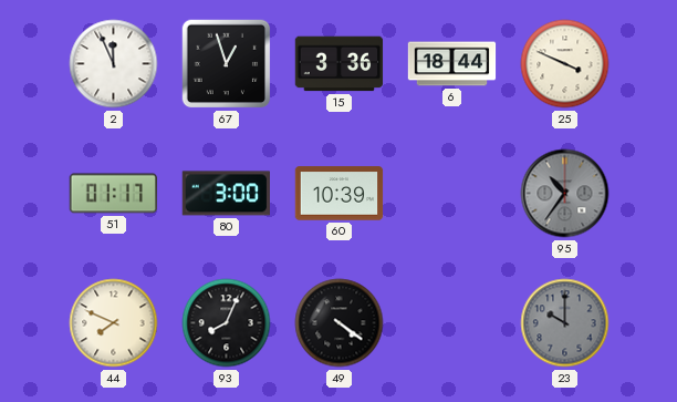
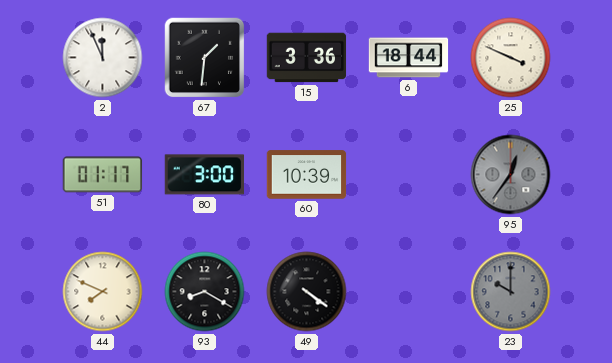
67: 12:57 -> 1:31
95: 10:36 -> 12:36
93: 8:04 -> 8:20
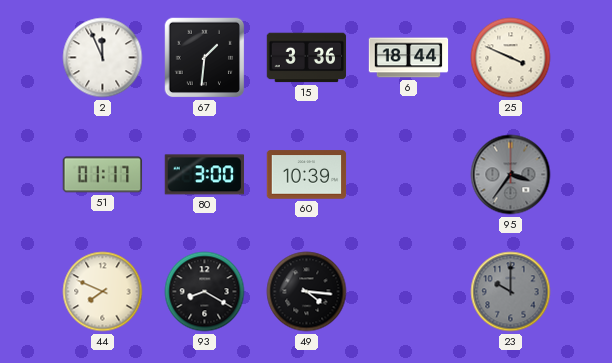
95: 12:36 -> 3:36
49: 4:21 -> 4:16
